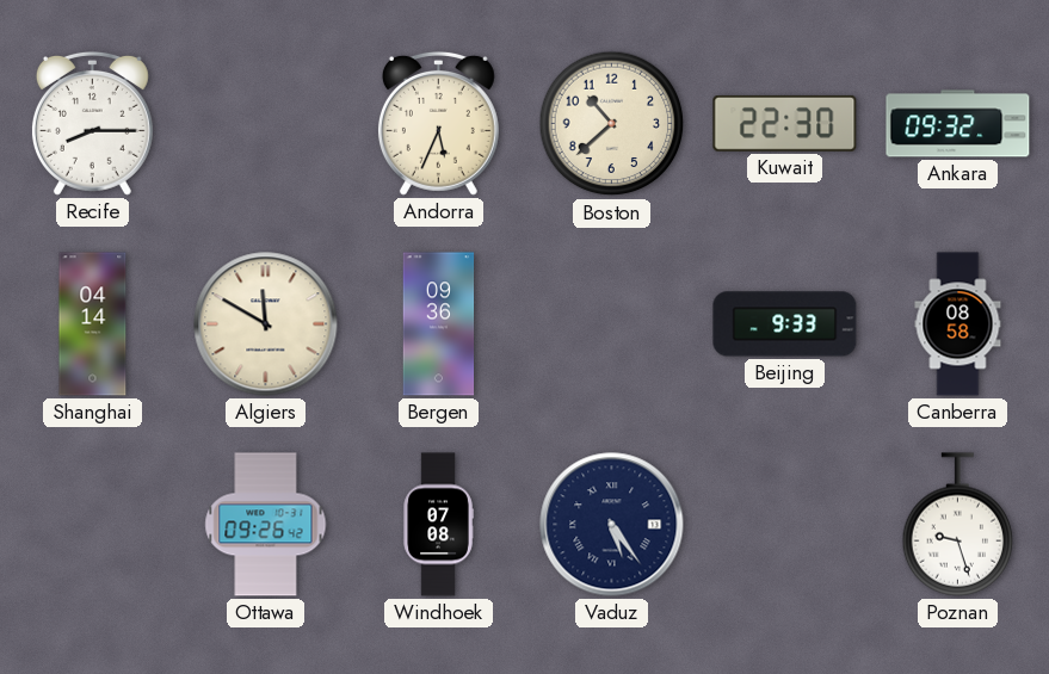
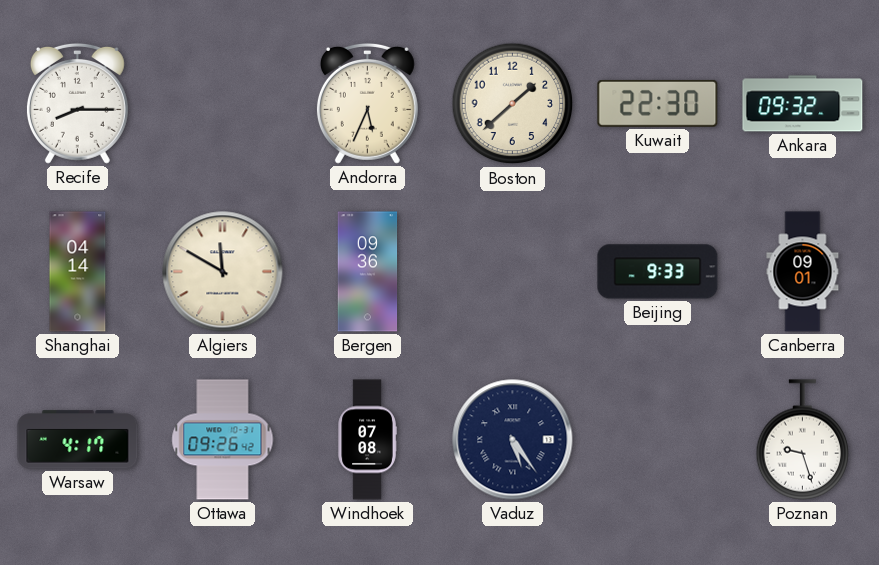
Boston: 10:38 -> 1:38
Canberra: 08:58 -> 09:01
Warsaw: none -> 4:17
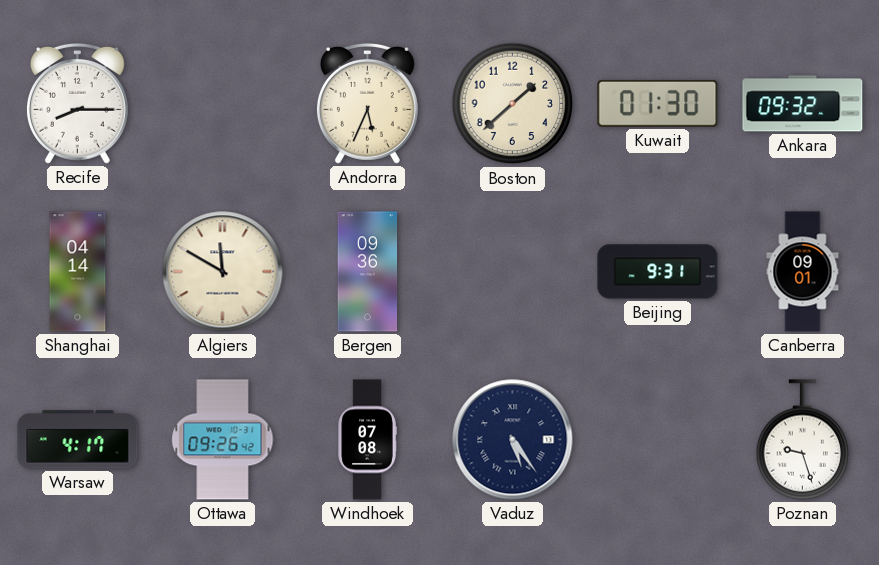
Kuwait: 22:30 -> 01:30
Beijing: 9:33 -> 9:31
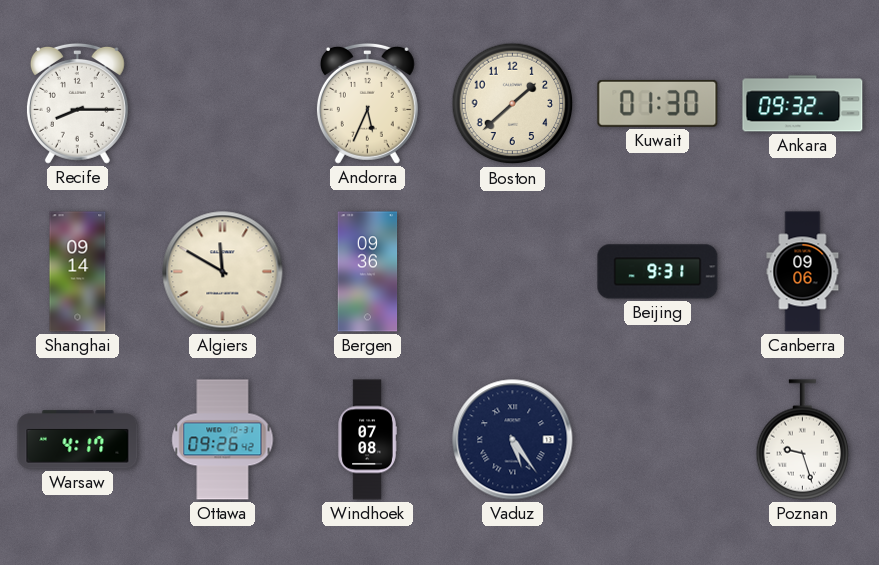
Shanghai: 04:14 -> 09:14
Canberra: 09:01 -> 09:06
